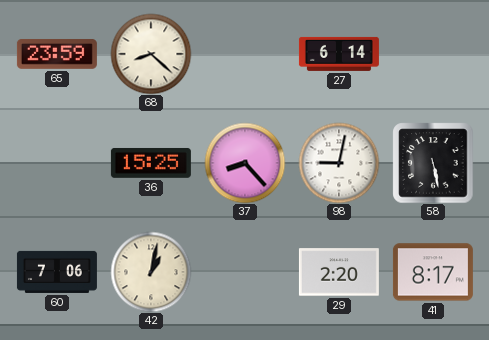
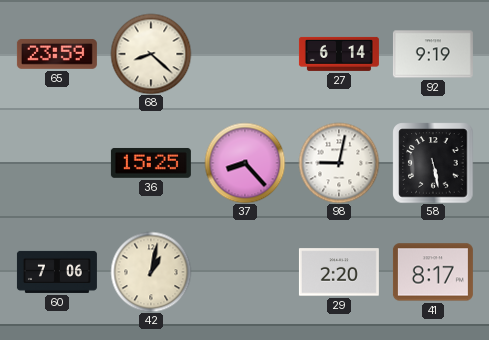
92: none -> 9:19
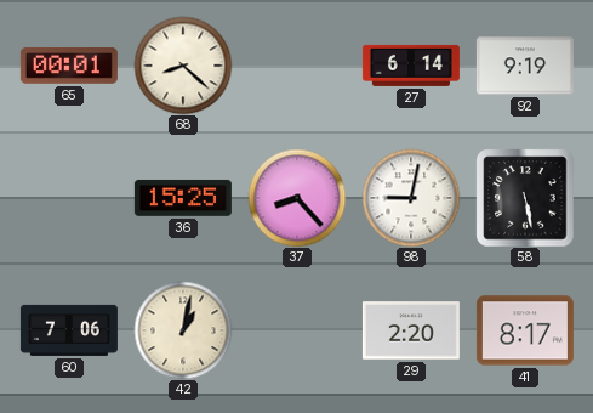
65: 23:59 -> 00:01
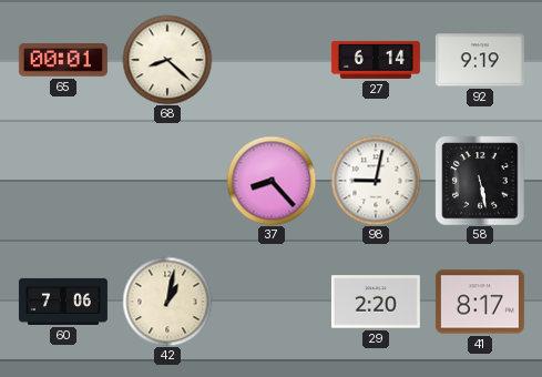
36: 15:25 -> none
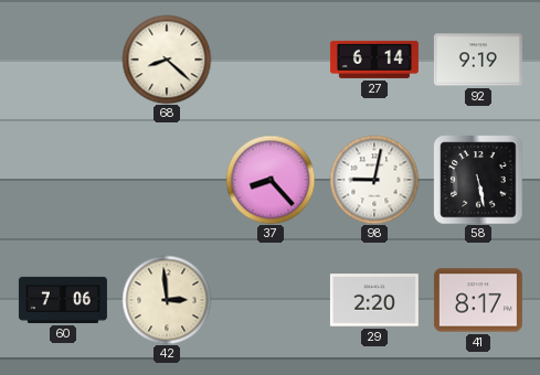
65: 00:01 -> none
42: 1:02 -> 2:59
